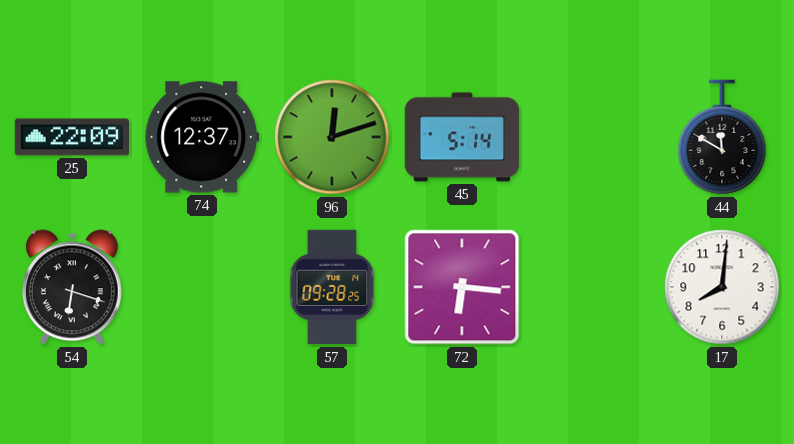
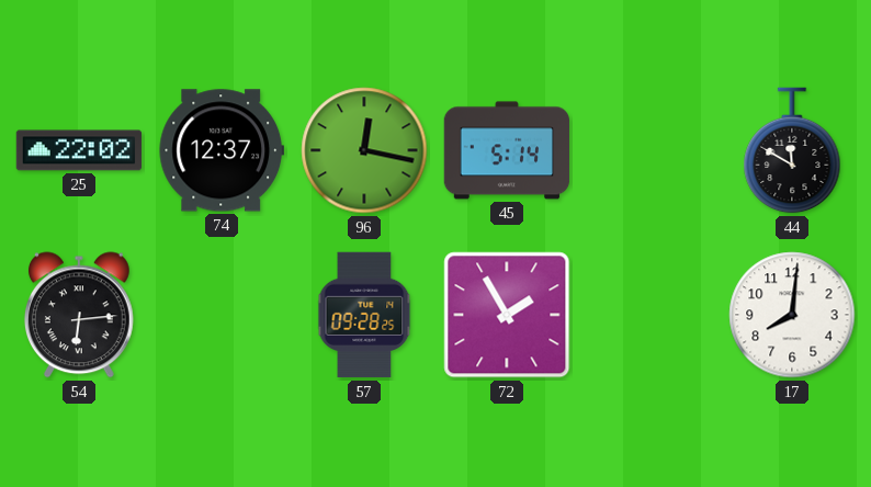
25: 22:09 -> 22:02
96: 12:12 -> 12:17
54: 6:18 -> 6:14
72: 6:16 -> 1:55
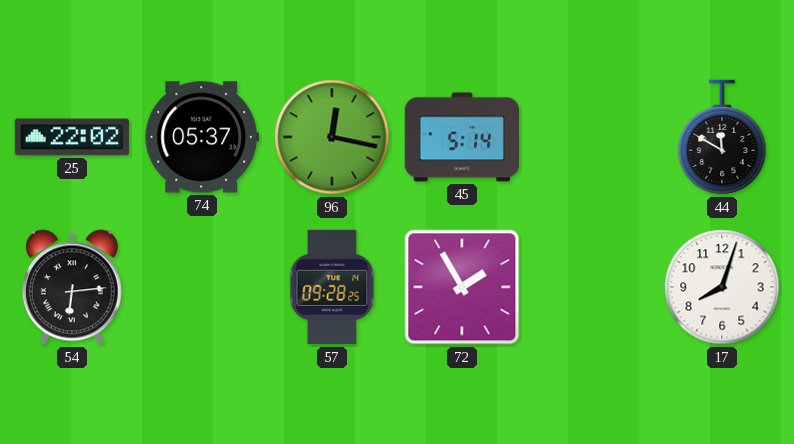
74: 12:37 -> 05:37
17: 8:01 -> 8:03
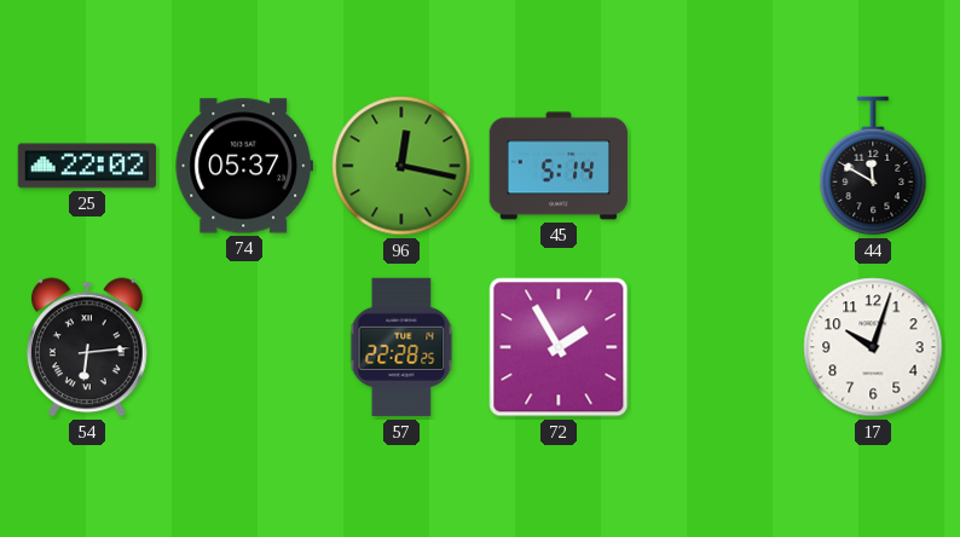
57: 09:28 -> 22:28
17: 8:03 -> 10:03
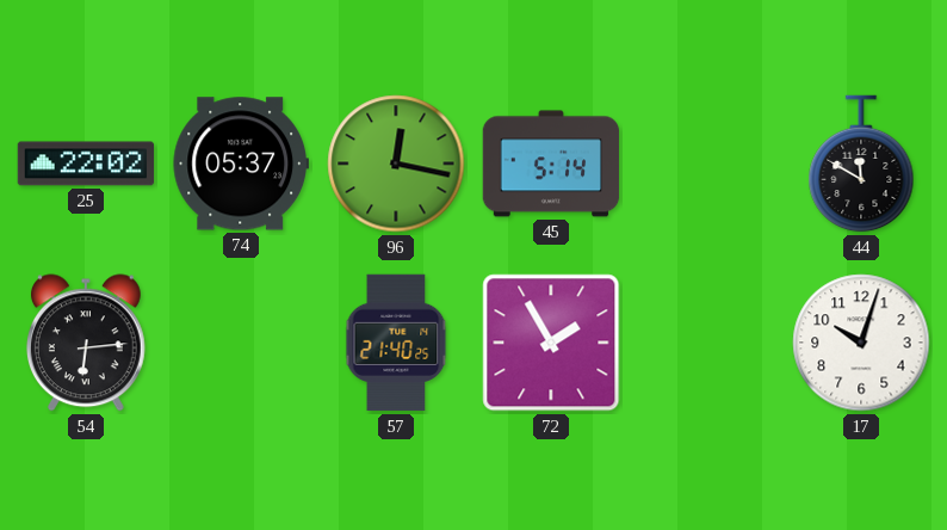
57: 22:28 -> 21:40
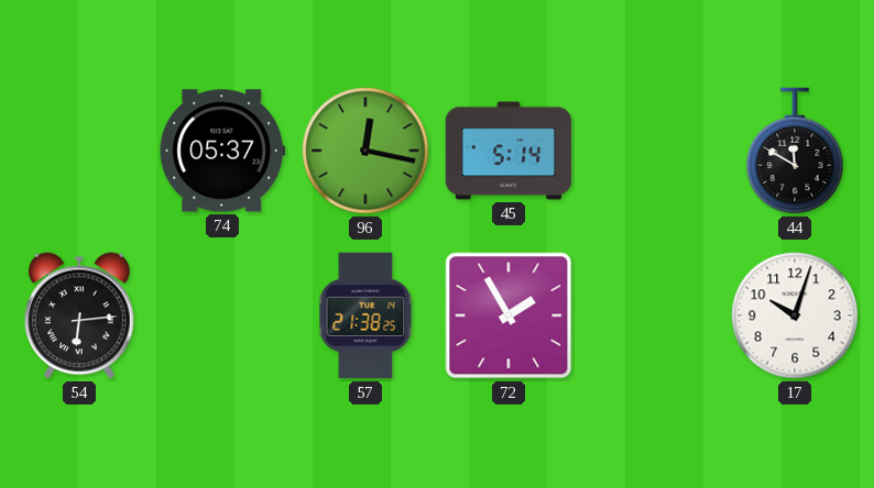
25: 22:02 -> none
57: 21:40 -> 21:38
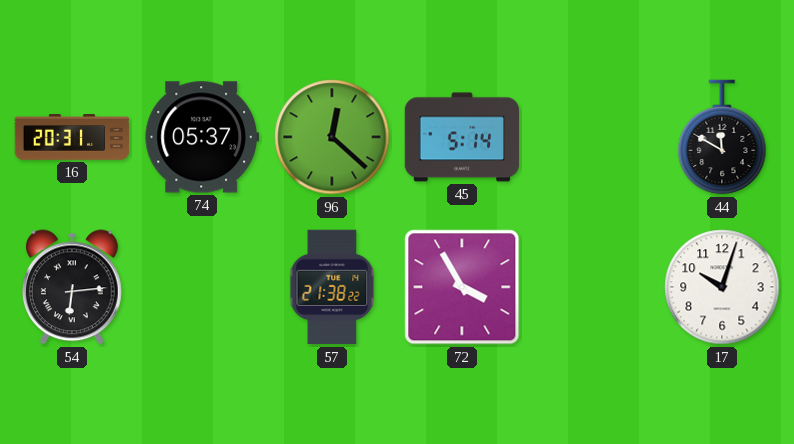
16: none -> 20:31
96: 12:17 -> 12:22
57: 21:38:25 -> 21:38:22
72: 1:55 -> 3:55
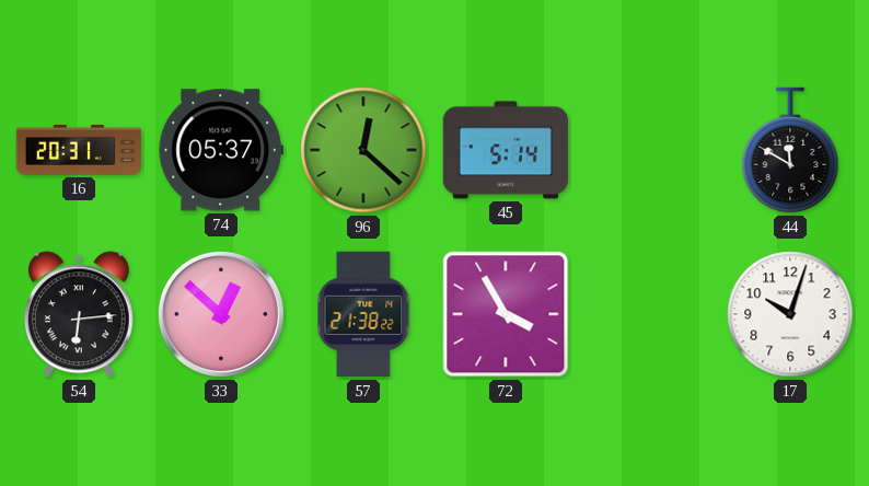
33: none -> 12:52
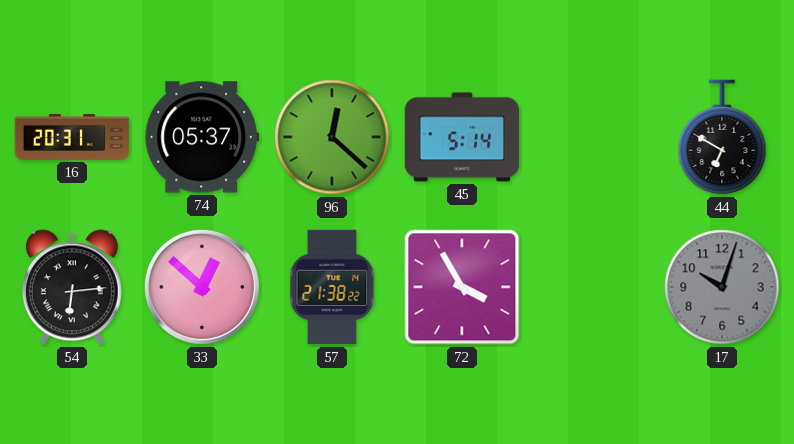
44: 11:50 -> 6:50
17 dial: white -> grey
